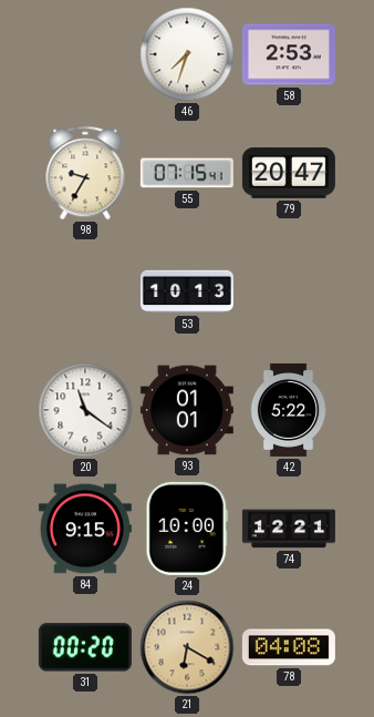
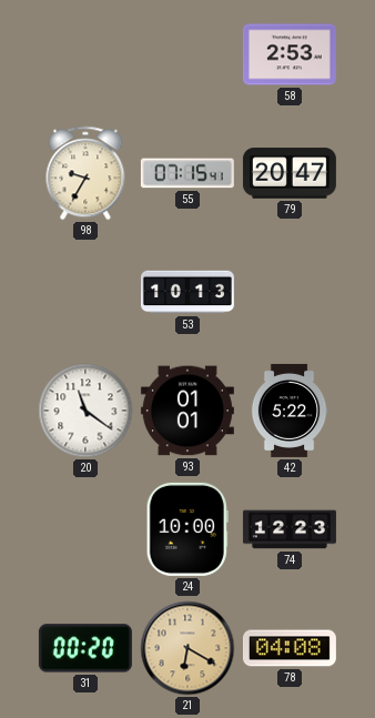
46: 7:33 -> none
84: 9:15 -> none
74: 12:21 -> 12:23
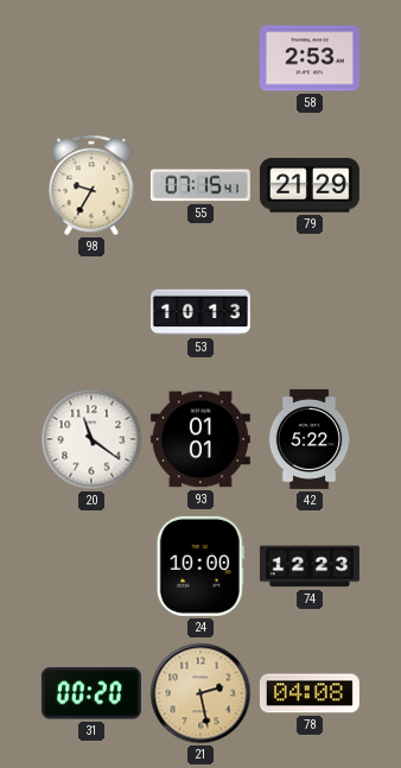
79: 20:47 -> 21:29
21: 6:20 -> 2:28
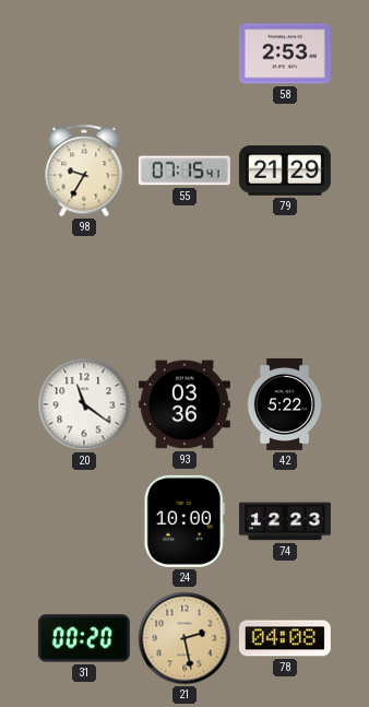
53: 10:13 -> none
93: 01:01 -> 03:36
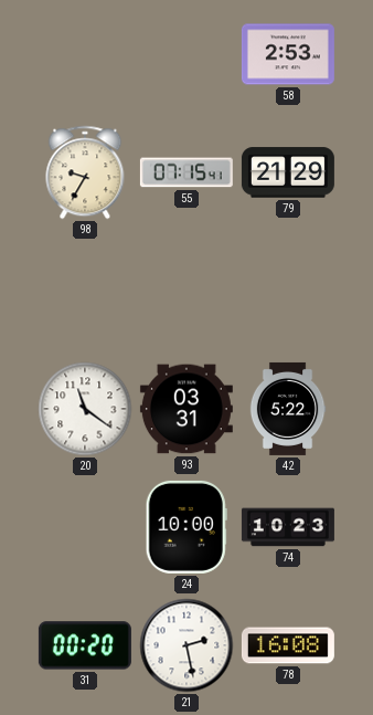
93: 03:36 -> 03:31
74: 12:23 -> 10:23
21 dial: champagne -> white
78: 04:08 -> 16:08
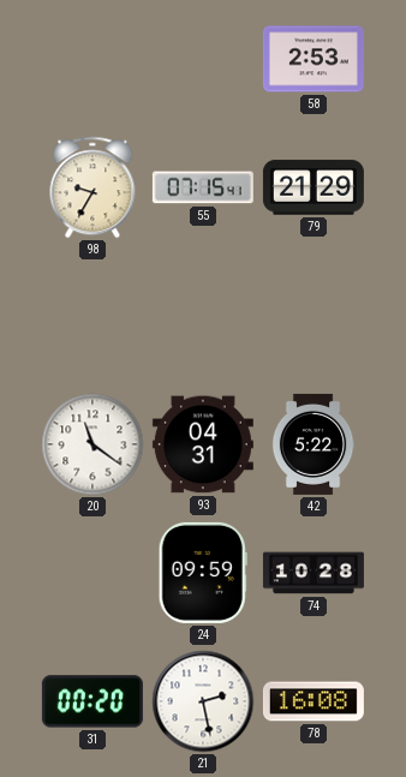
93: 03:31 -> 04:31
24: 10:00 -> 09:59
74: 10:23 -> 10:28
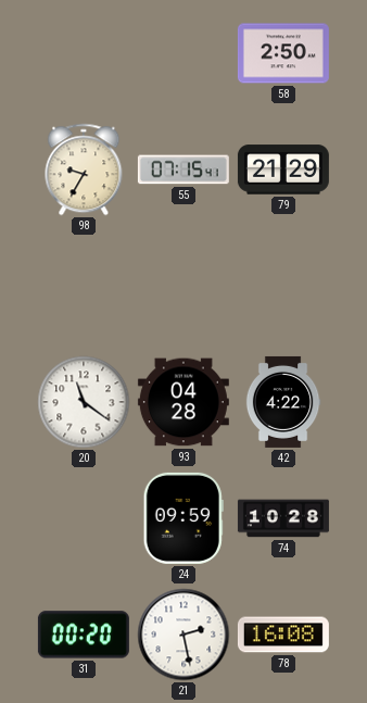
58: 2:53 -> 2:50
93: 04:31 -> 04:28
42: 5:22 -> 4:22
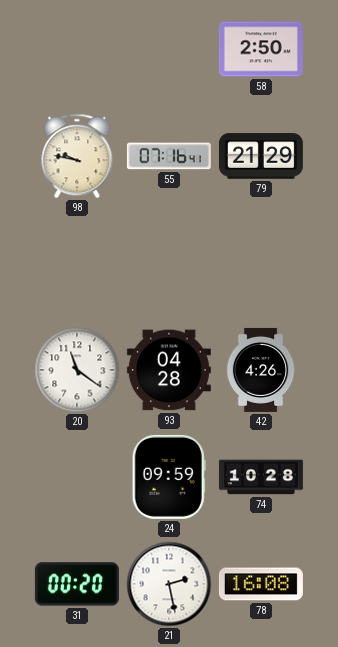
98: 9:35 -> 9:47
55: 07:15 -> 07:16
42: 4:22 -> 4:26
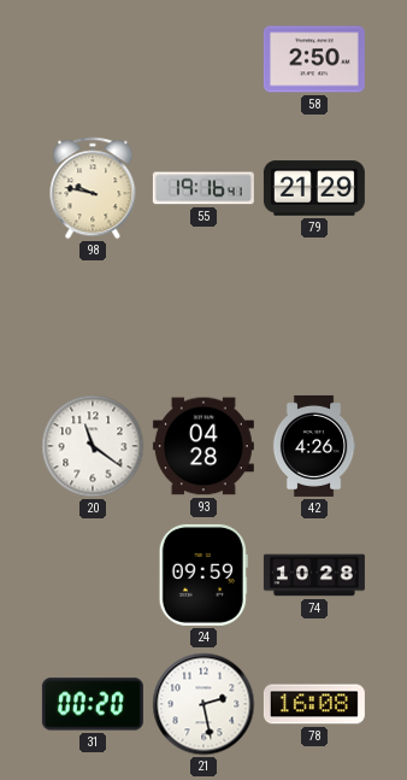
55: 07:16 -> 19:16
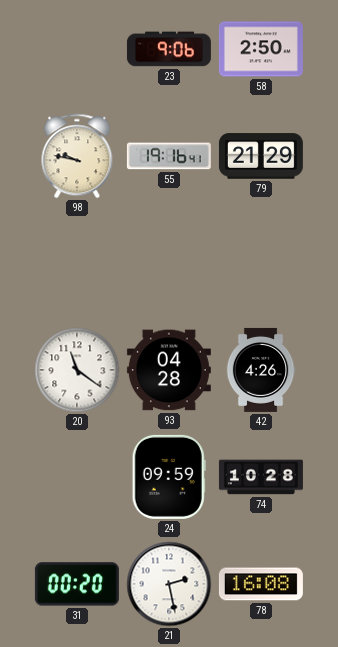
23: none -> 9:06
